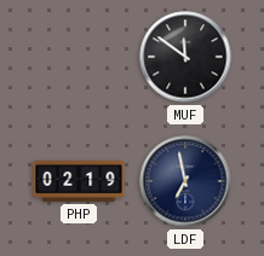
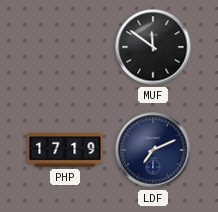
PHP: 02:19 -> 17:19
LDF: 6:58 -> 7:11
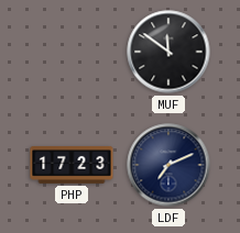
PHP: 17:19 -> 17:23
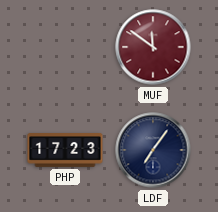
MUF dial: black -> burgundy
LDF: 7:11 -> 7:06
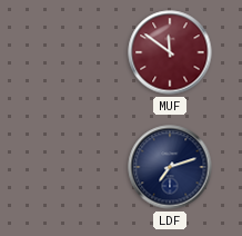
PHP: 17:23 -> none
LDF: 7:06 -> 7:12
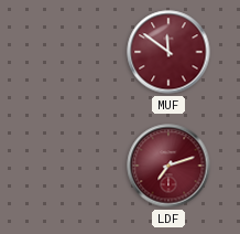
LDF dial: navy -> burgundy
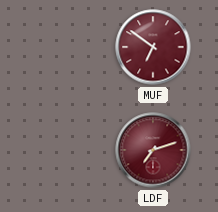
MUF: 11:51 -> 6:51
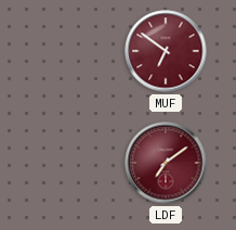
LDF: 7:12 -> 7:09
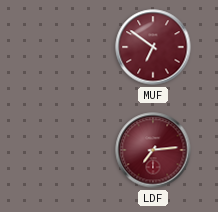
LDF: 7:09 -> 7:14
